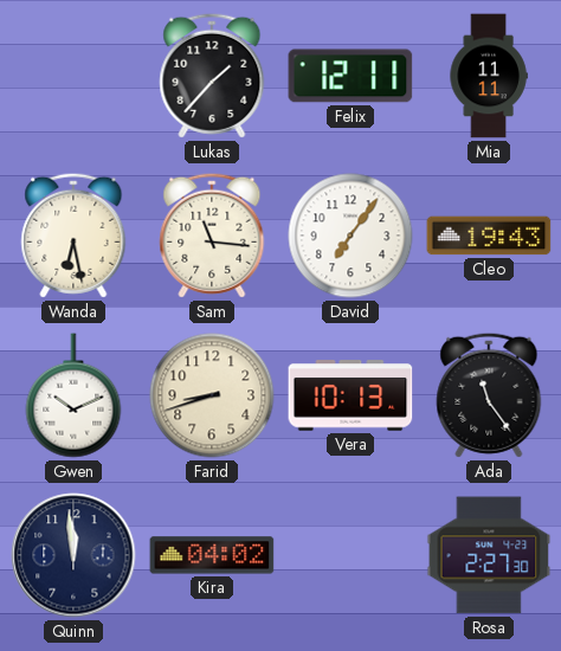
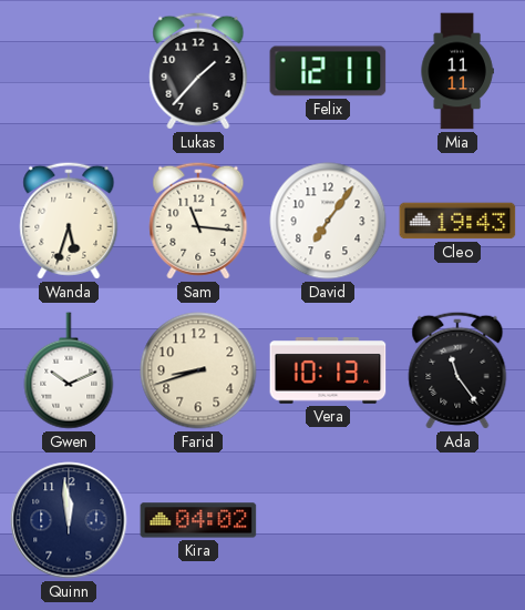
Wanda: 6:28 -> 5:33
Rosa: 2:27 -> none
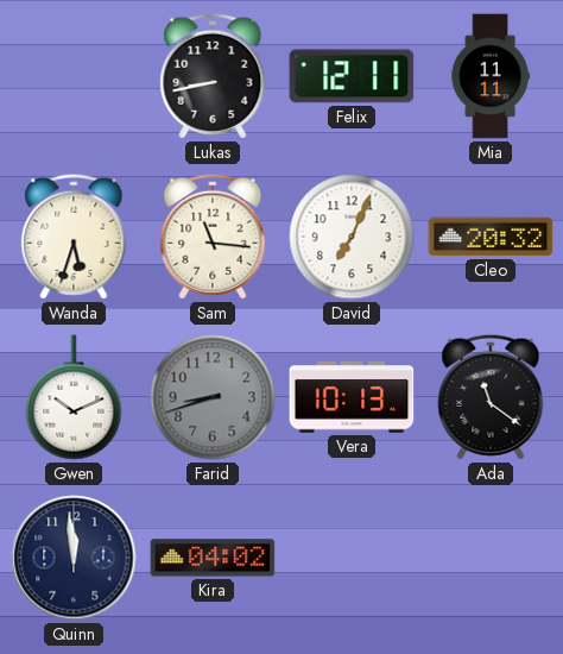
Lukas: 1:37 -> 8:43
David: 7:06 -> 7:04
Cleo: 19:43 -> 20:32
Farid dial: cream -> grey
Ada: 11:24 -> 11:21
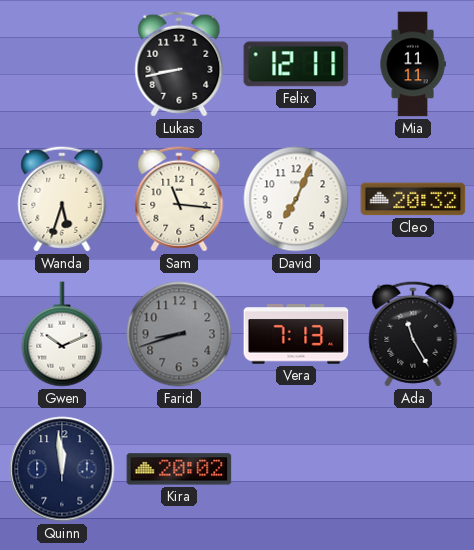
Vera: 10:13 -> 7:13
Ada: 11:21 -> 11:25
Kira: 04:02 -> 20:02
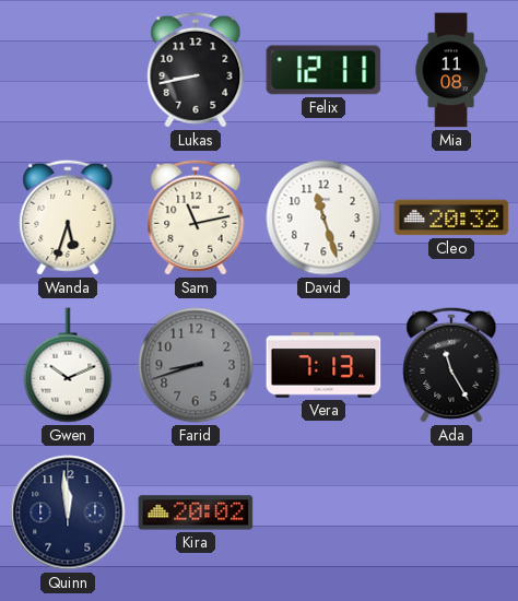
Mia: 11:11 -> 11:08
Sam: 11:16 -> 11:13
David: 7:04 -> 11:27
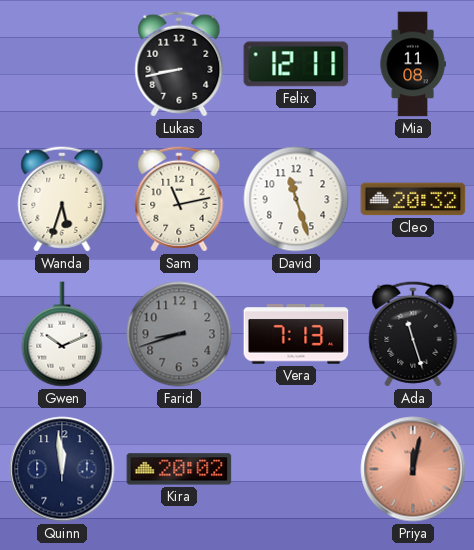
Ada: 11:25 -> 11:27
Priya: none -> 12:02
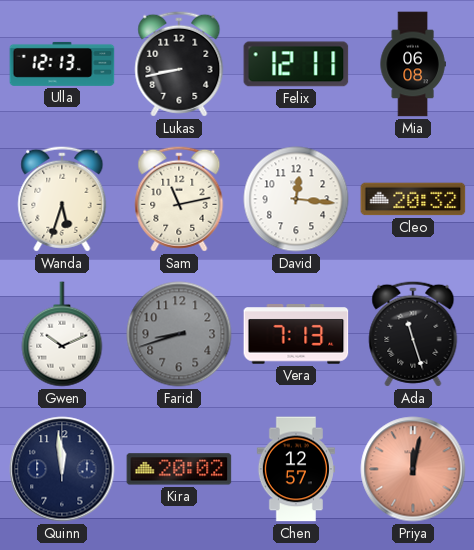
Ulla: none -> 12:13
Mia: 11:08 -> 06:08
David: 11:27 -> 12:16
Chen: none -> 12:57
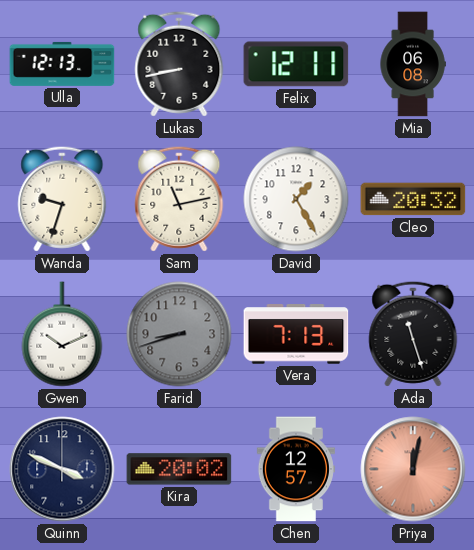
Wanda: 5:33 -> 9:33
David: 12:16 -> 1:25
Quinn: 11:59 -> 3:49
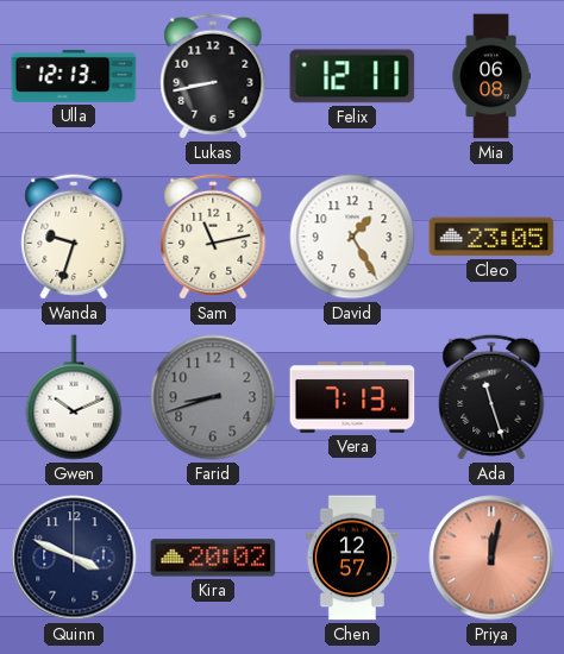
Cleo: 20:32 -> 23:05
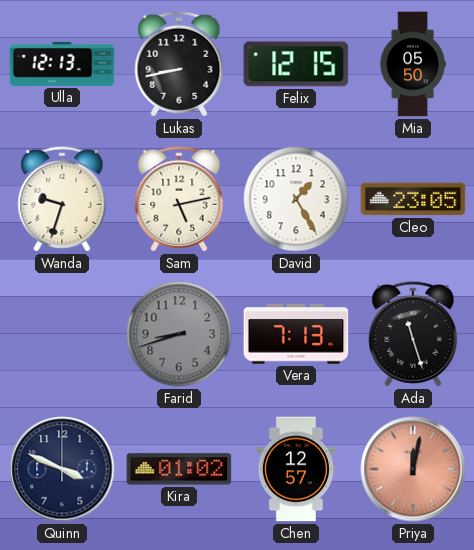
Felix: 12:11 -> 12:15
Mia: 06:08 -> 05:50
Sam: 11:13 -> 5:13
Gwen: 10:11 -> none
Kira: 20:02 -> 01:02
